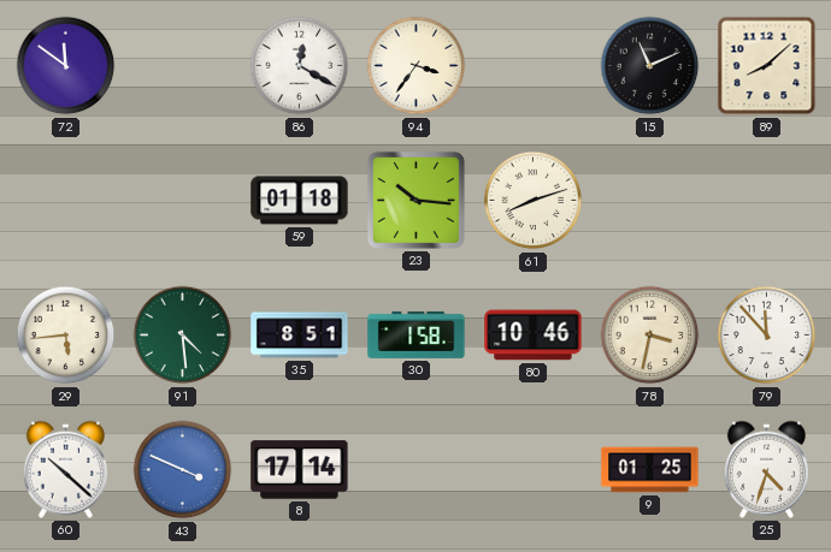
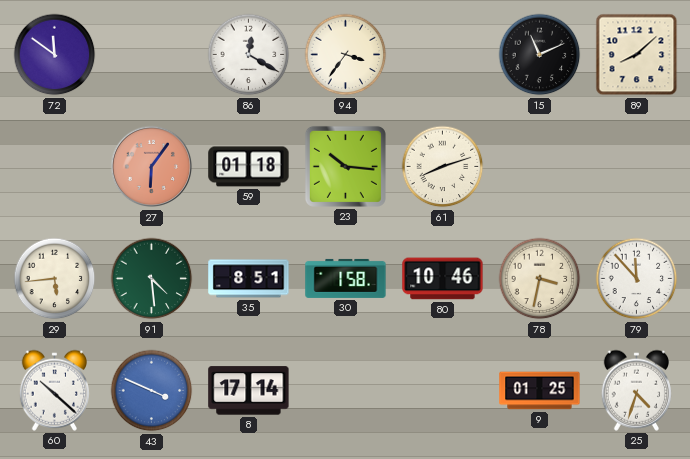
27: none -> 6:06
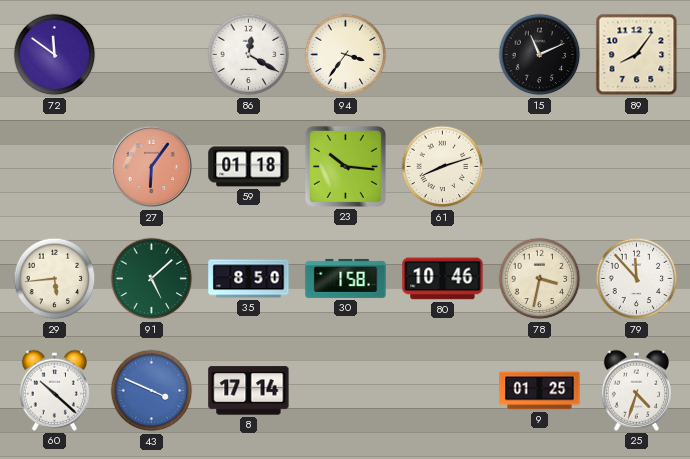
89: 8:08 -> 8:06
91: 4:29 -> 5:08
35: 8:51 -> 8:50
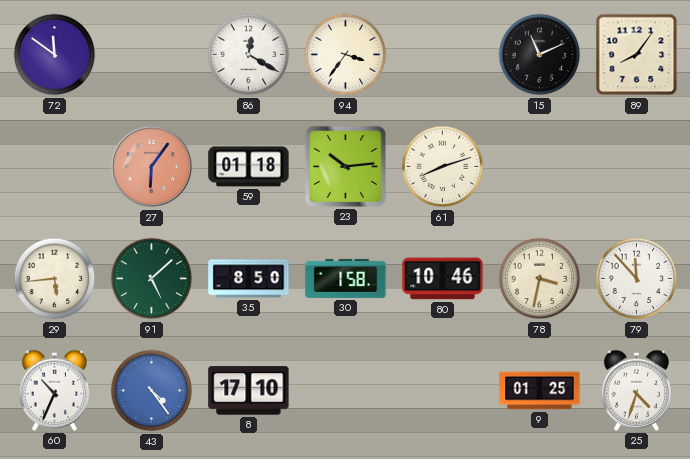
23: 10:16 -> 10:14
60: 10:22 -> 10:34
43: 3:49 -> 4:24
8: 17:14 -> 17:10
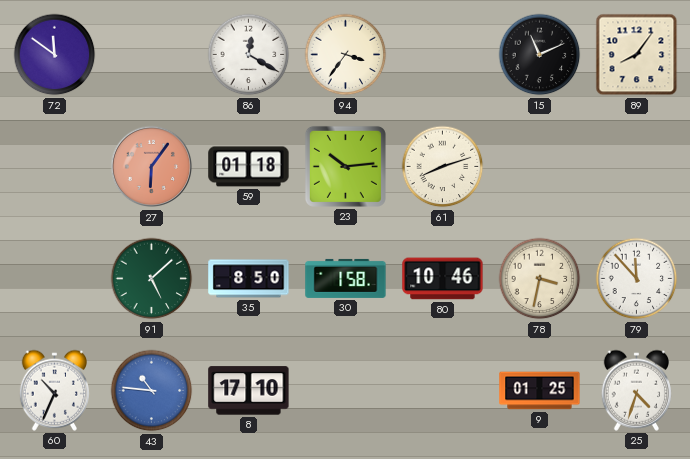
29: 5:44 -> none
43: 4:24 -> 10:46
